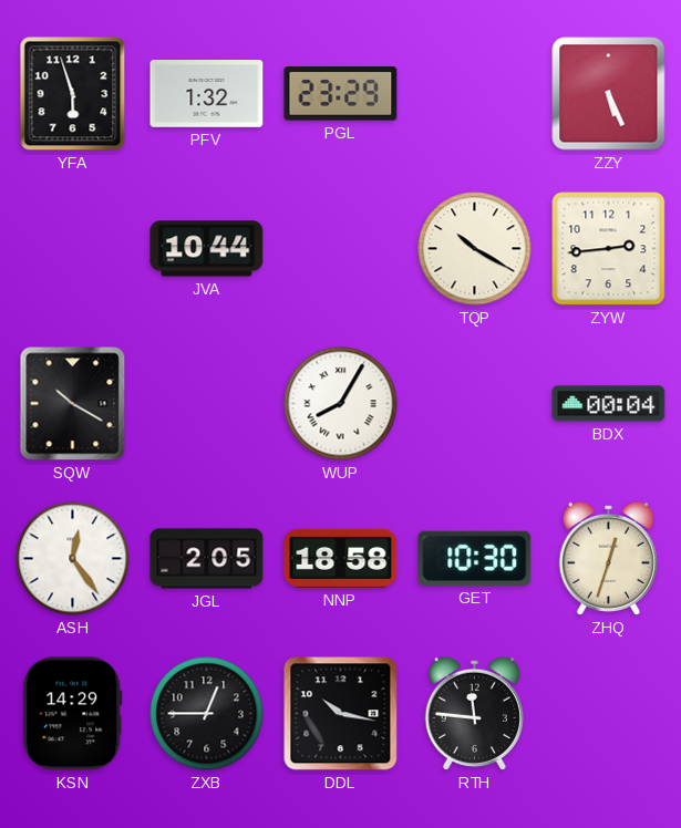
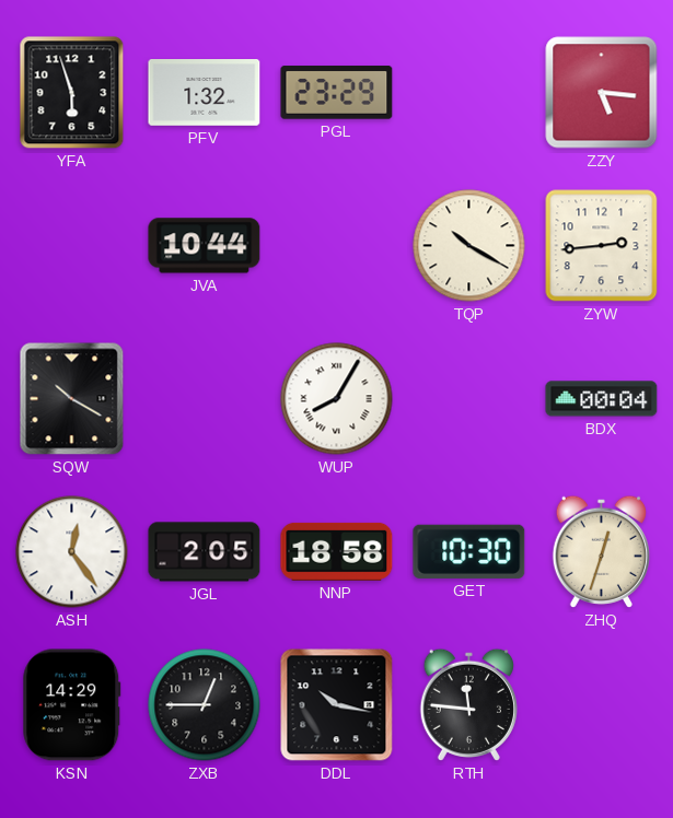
ZZY: 5:26 -> 5:16
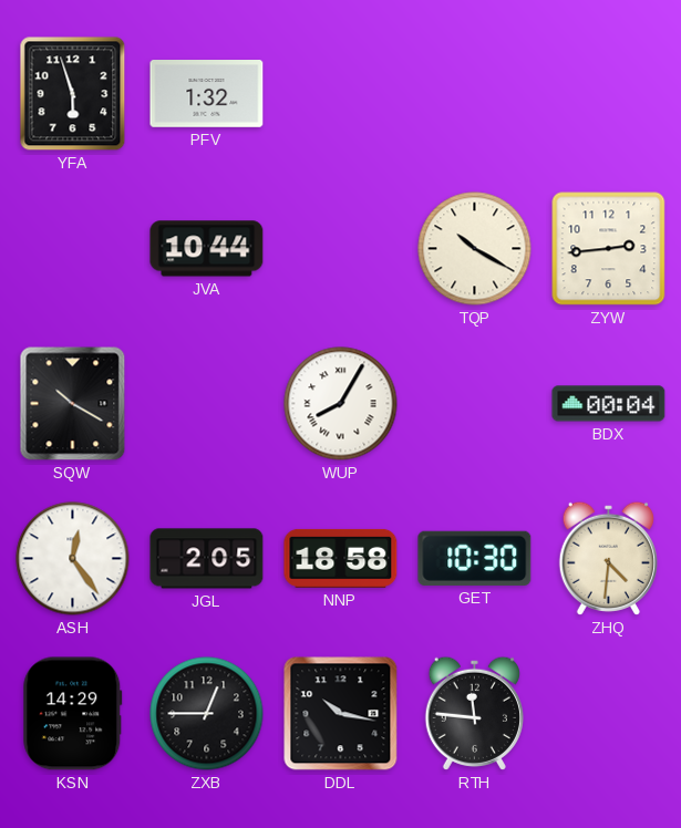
PGL: 23:29 -> none
ZZY: 5:16 -> none
ZHQ: 12:33 -> 4:31
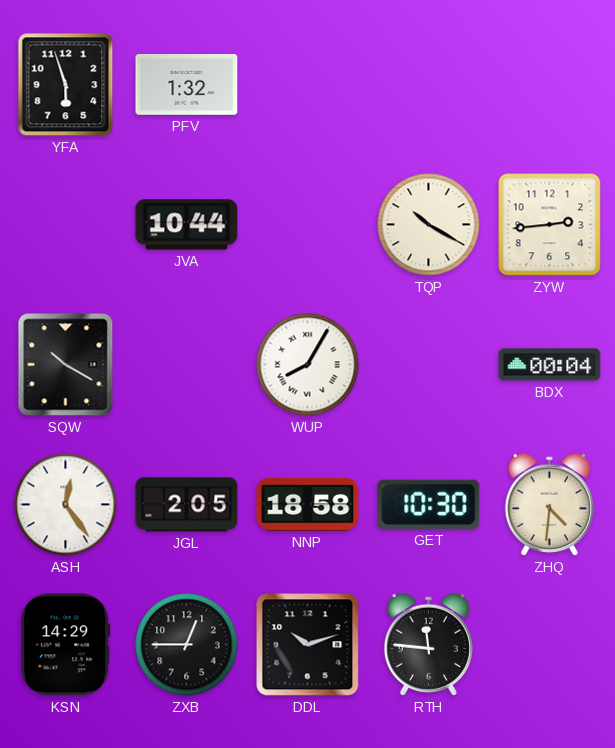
DDL: 10:17 -> 10:12
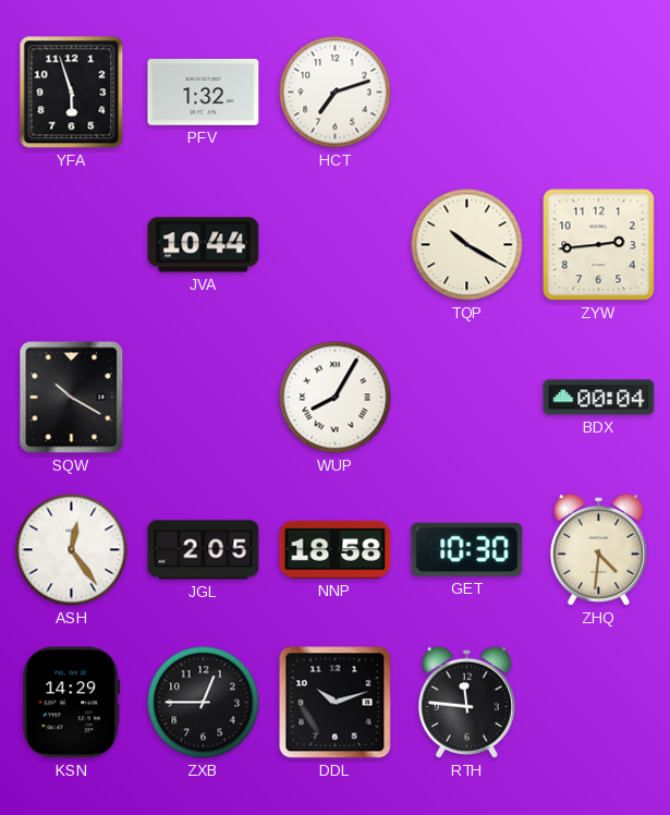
HCT: none -> 7:12
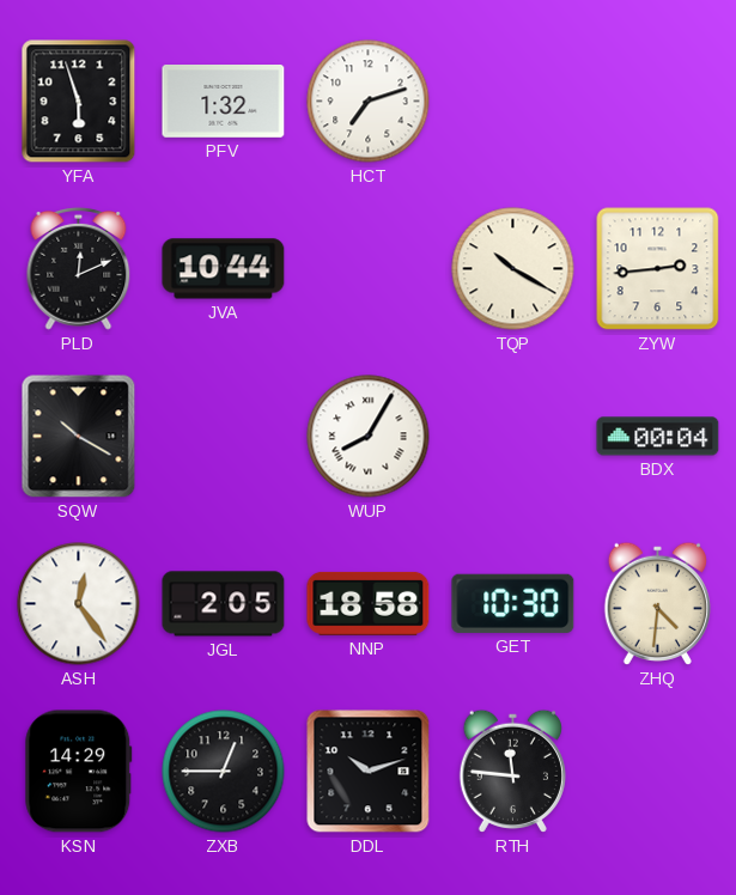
PLD: none -> 12:11
